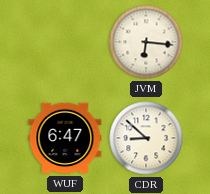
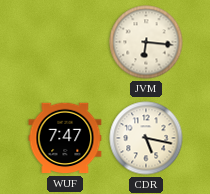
WUF: 6:47 -> 7:47
CDR: 8:52 -> 5:17
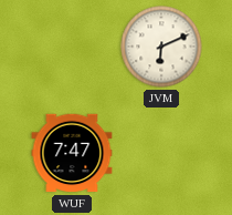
JVM: 6:16 -> 6:11
CDR: 5:17 -> none
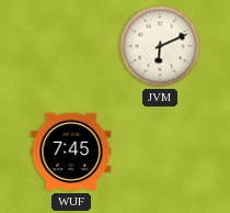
WUF: 7:47 -> 7:45
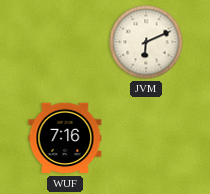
WUF: 7:45 -> 7:16
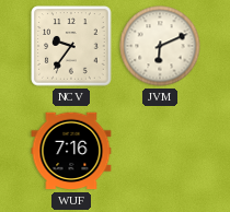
NCV: none -> 9:36
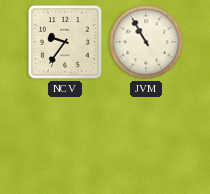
JVM: 6:11 -> 10:55
WUF: 7:16 -> none
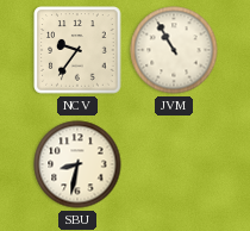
SBU: none -> 8:32
